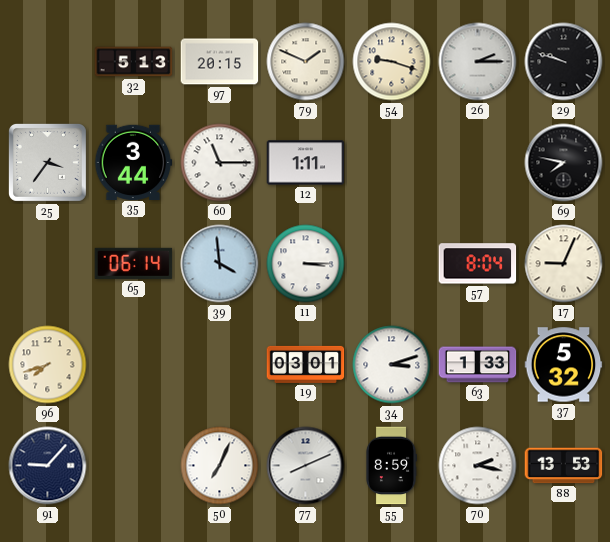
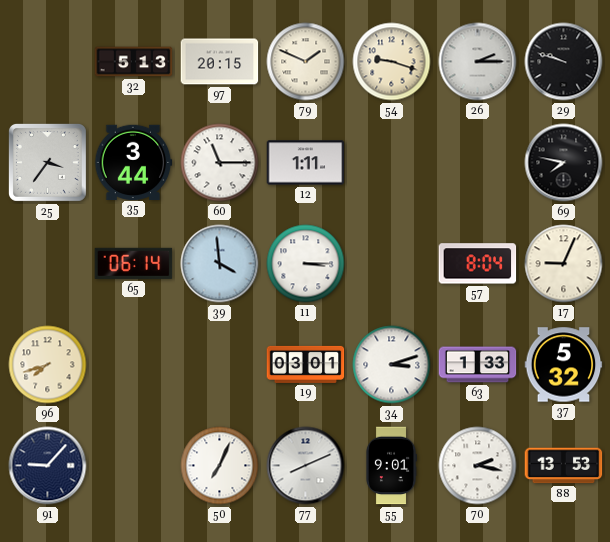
55: 8:59 -> 9:01
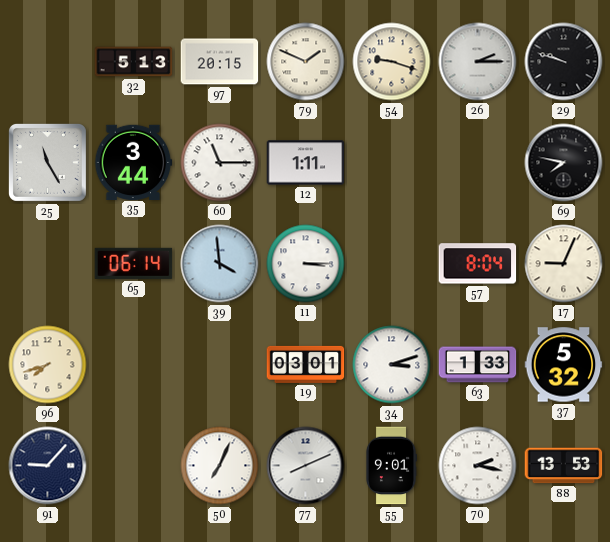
25: 3:36 -> 11:25
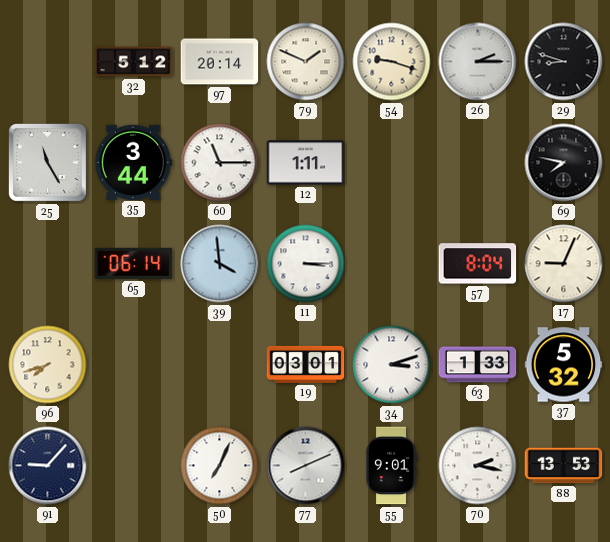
32: 5:13 -> 5:12
97: 20:15 -> 20:14
29: 9:48 -> 8:48
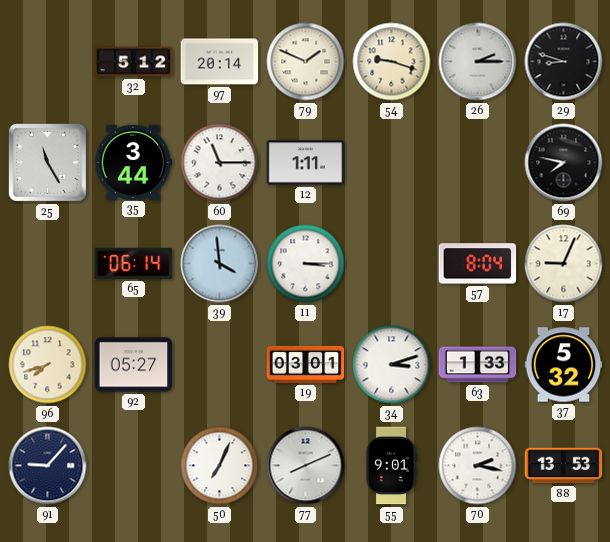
92: none -> 05:27
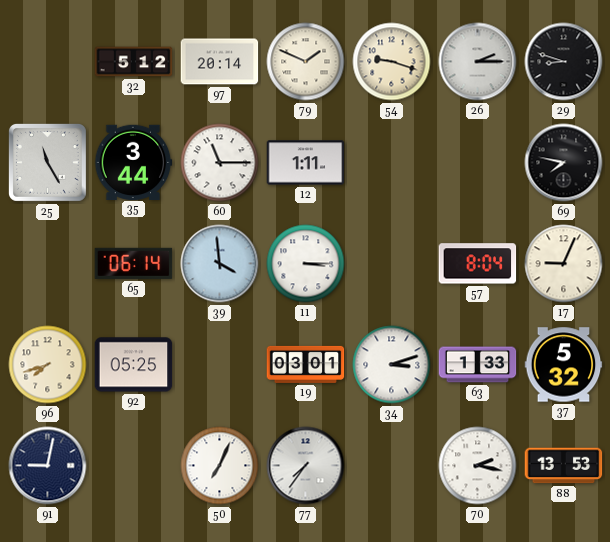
92: 05:27 -> 05:25
91: 9:07 -> 9:02
77: 8:11 -> 7:36
55: 9:01 -> none
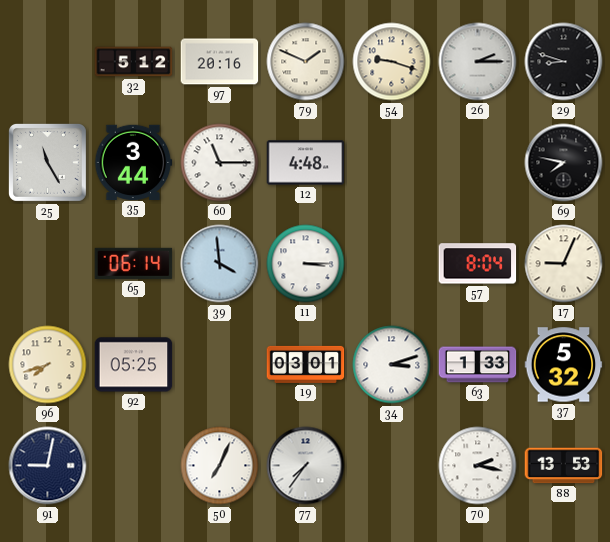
97: 20:14 -> 20:16
12: 1:11 -> 4:48
